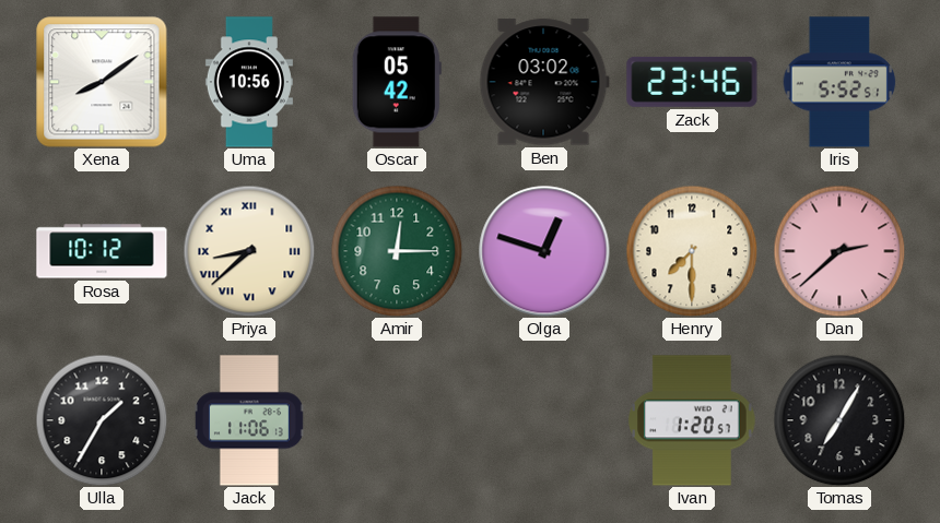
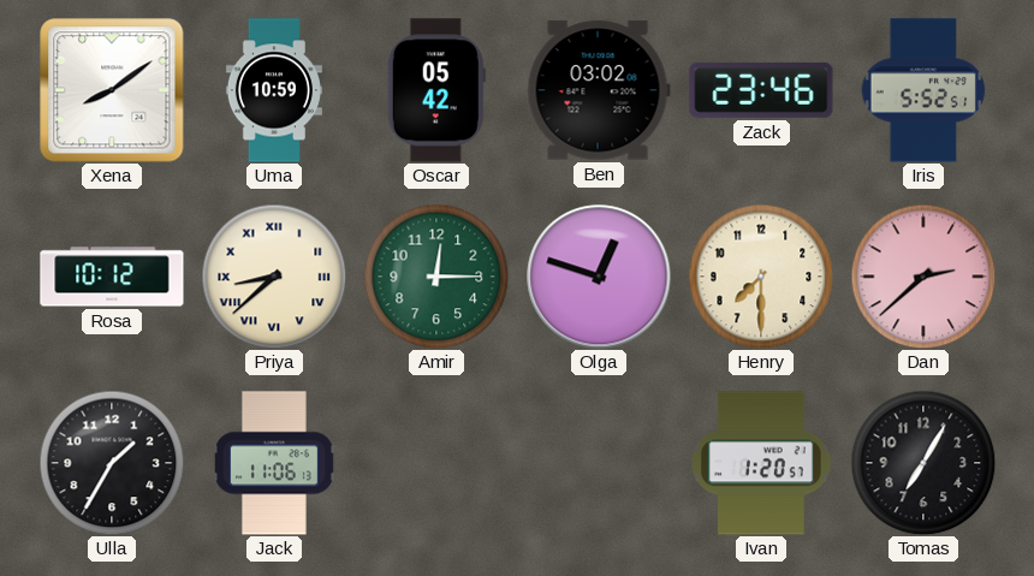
Uma: 10:56 -> 10:59
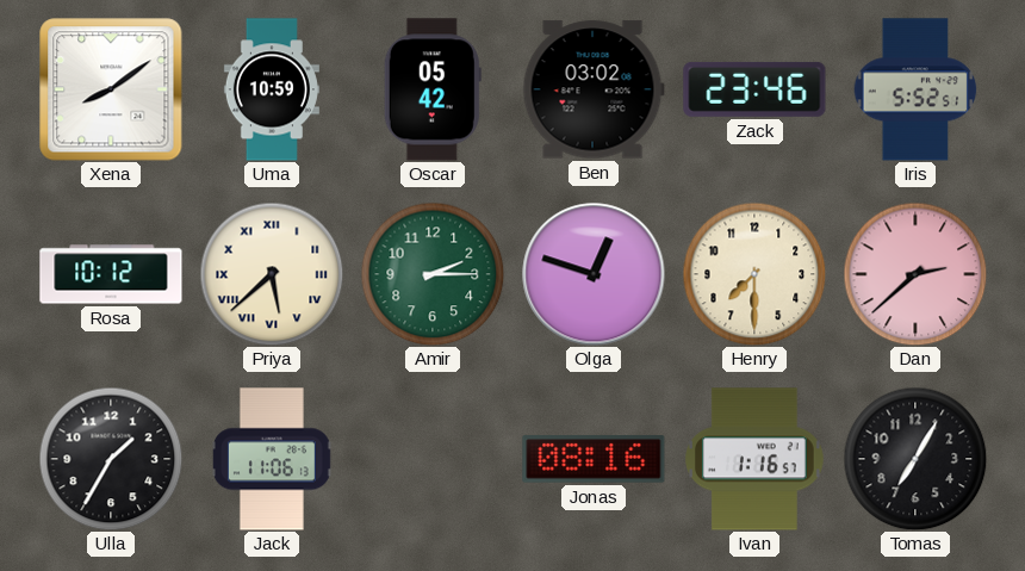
Priya: 8:38 -> 5:38
Amir: 12:15 -> 2:15
Jonas: none -> 08:16
Ivan: 1:20 -> 1:16
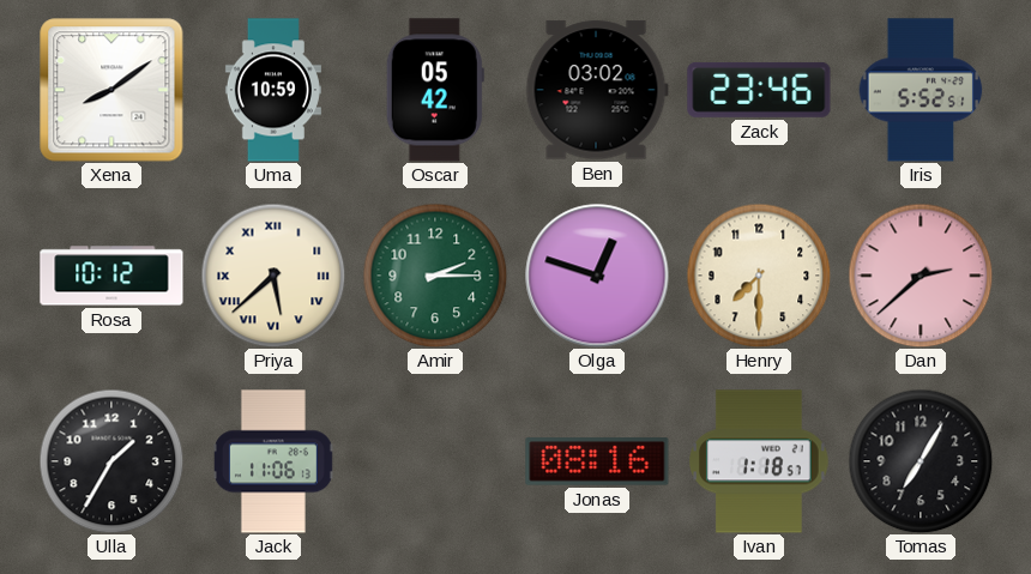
Ivan: 1:16 -> 1:18
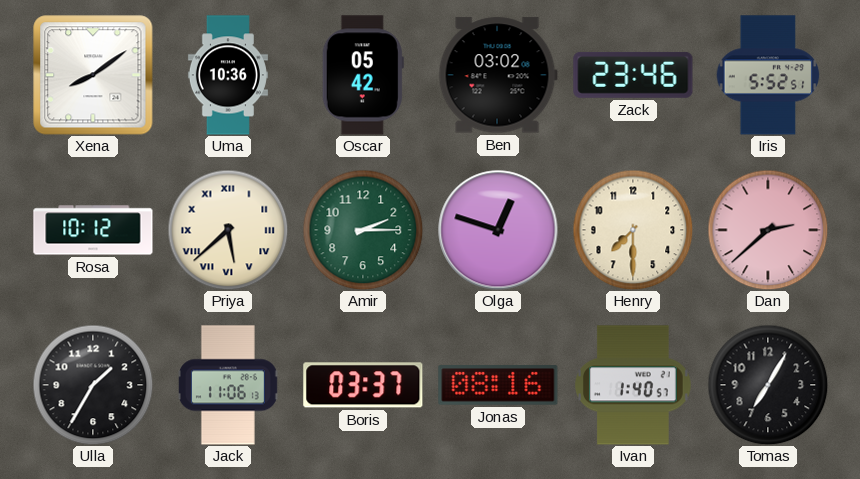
Uma: 10:59 -> 10:36
Boris: none -> 03:37
Ivan: 1:18 -> 1:40
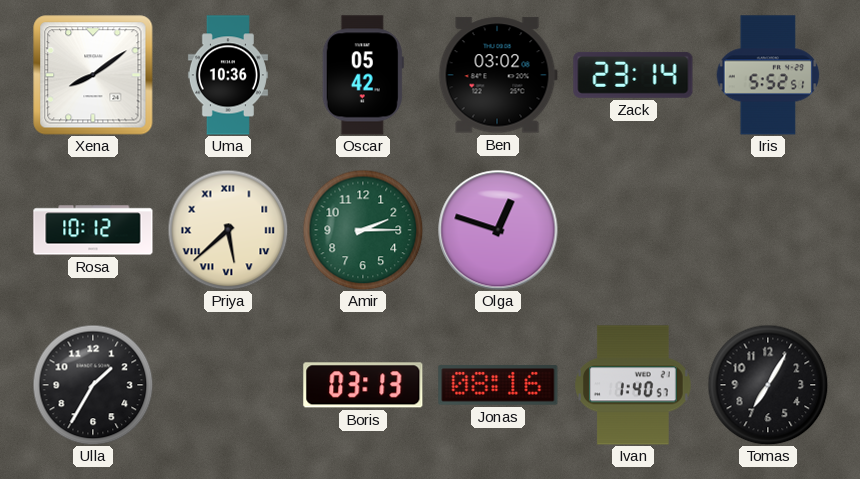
Zack: 23:46 -> 23:14
Henry: 7:30 -> none
Dan: 2:38 -> none
Jack: 11:06 -> none
Boris: 03:37 -> 03:13
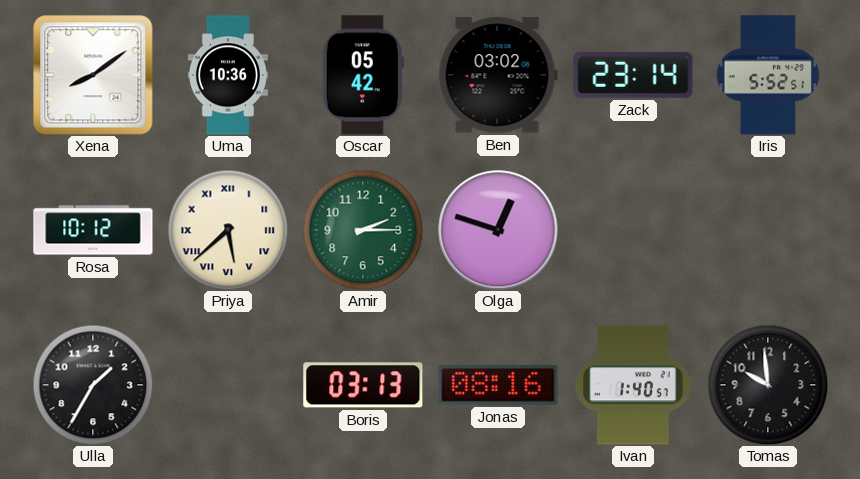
Tomas: 7:05 -> 9:59
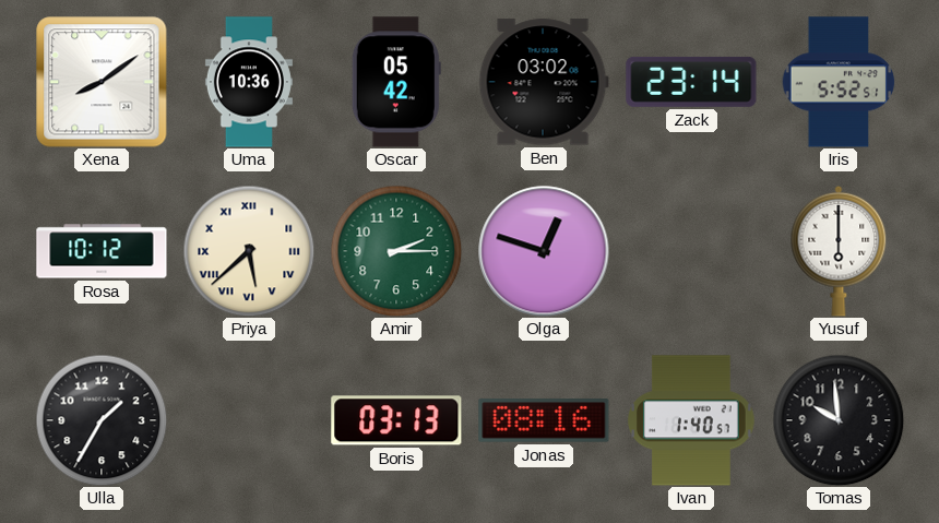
Yusuf: none -> 6:00
